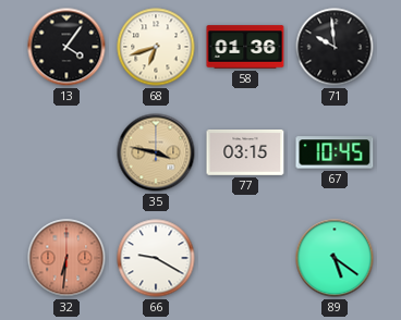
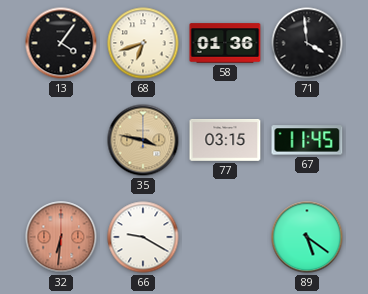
71: 9:59 -> 3:59
67: 10:45 -> 11:45
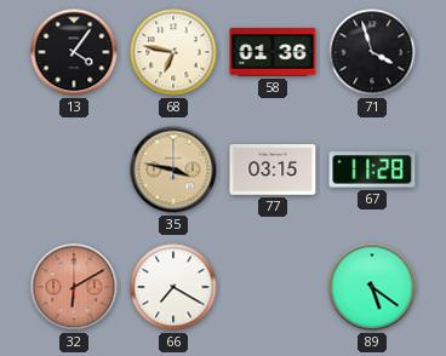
68: 6:42 -> 6:47
71: 3:59 -> 3:57
67: 11:45 -> 11:28
32: 6:31 -> 6:10
66: 9:20 -> 7:20
